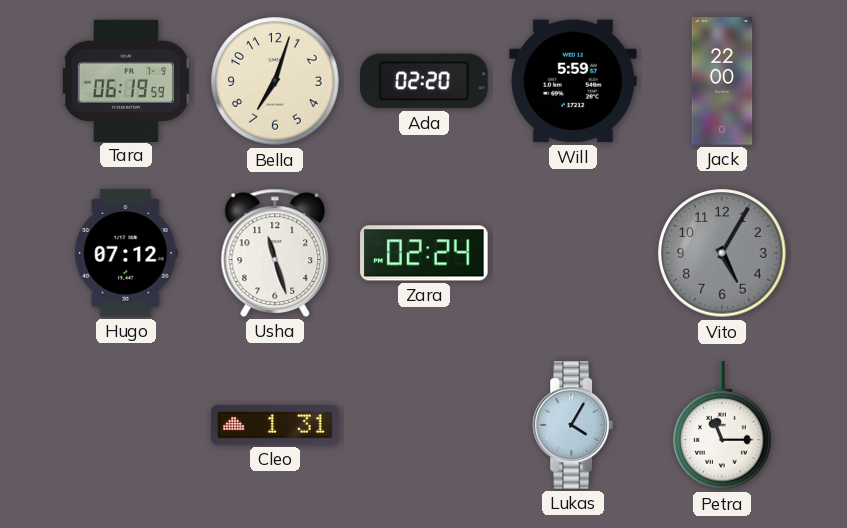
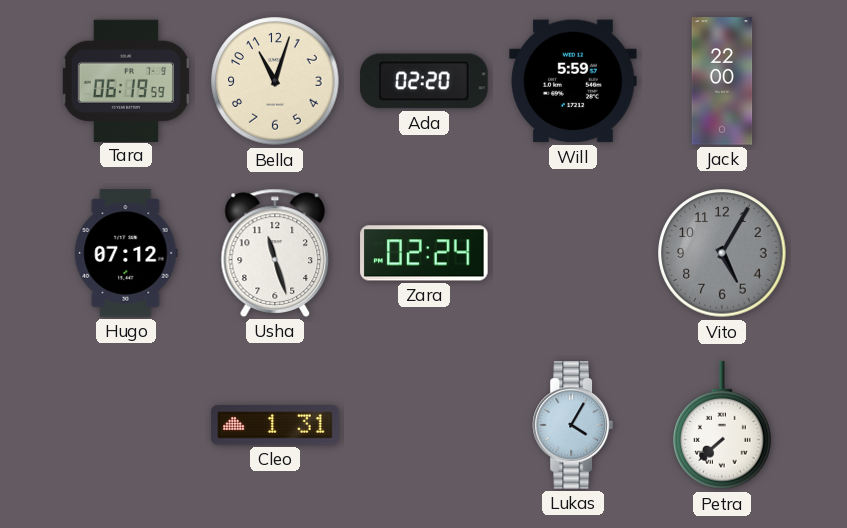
Bella: 7:03 -> 11:03
Petra: 11:15 -> 7:38
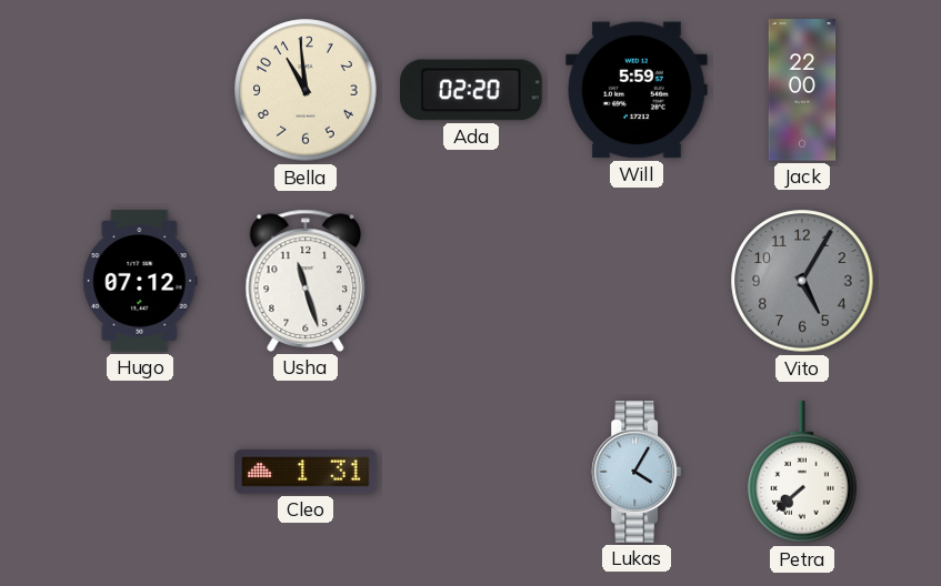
Tara: 06:19 -> none
Bella: 11:03 -> 10:59
Zara: 02:24 -> none
